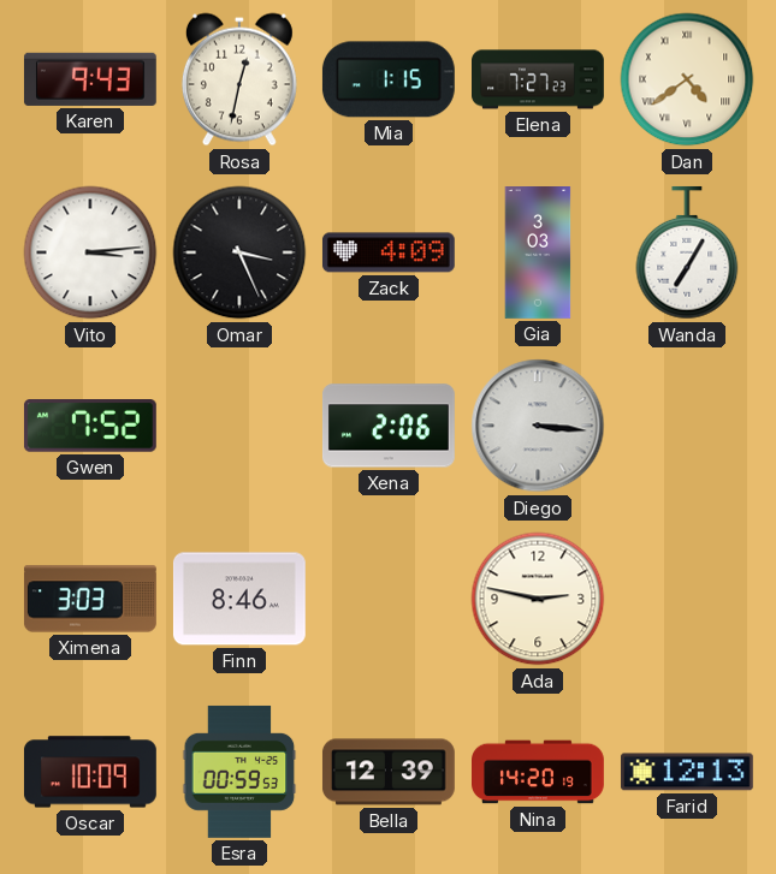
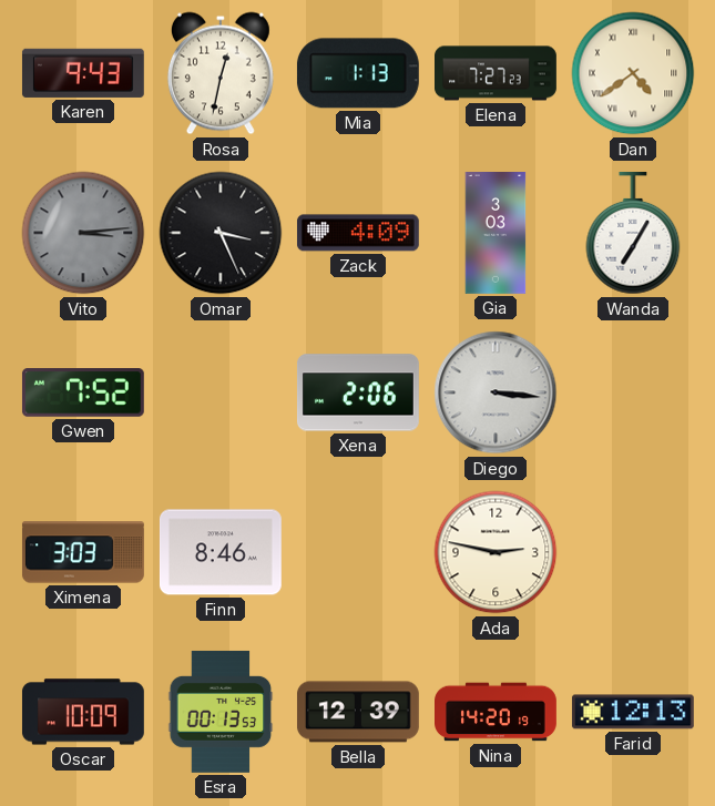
Mia: 1:15 -> 1:13
Vito dial: white -> grey
Esra: 00:59 -> 00:13
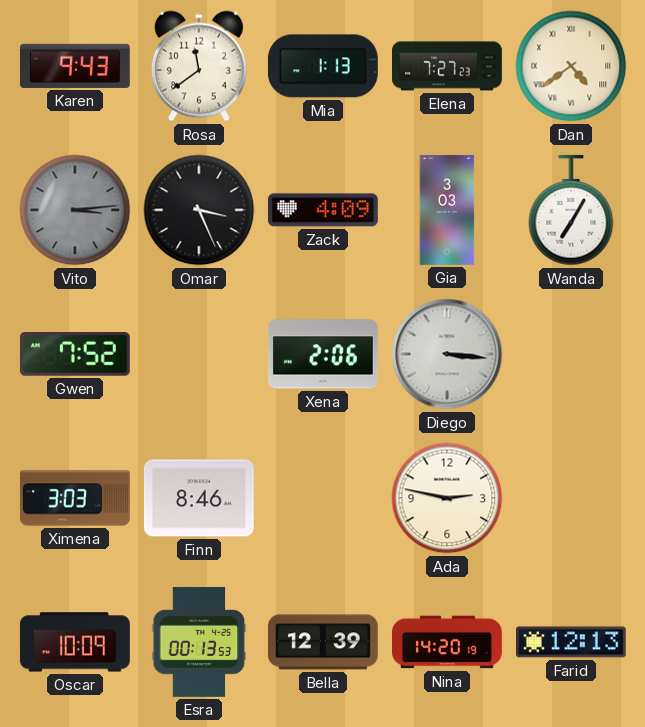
Rosa: 12:32 -> 11:39
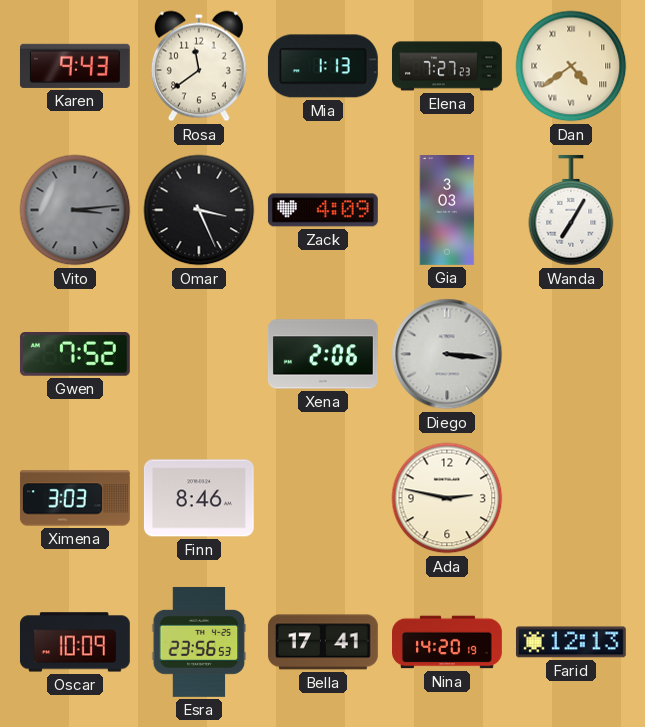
Esra: 00:13 -> 23:56
Bella: 12:39 -> 17:41
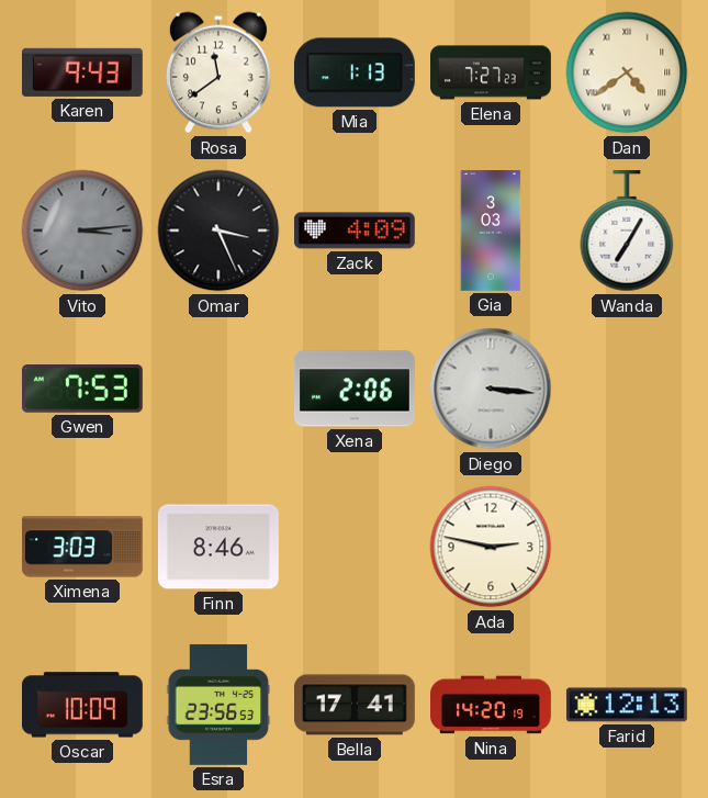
Gwen: 7:52 -> 7:53
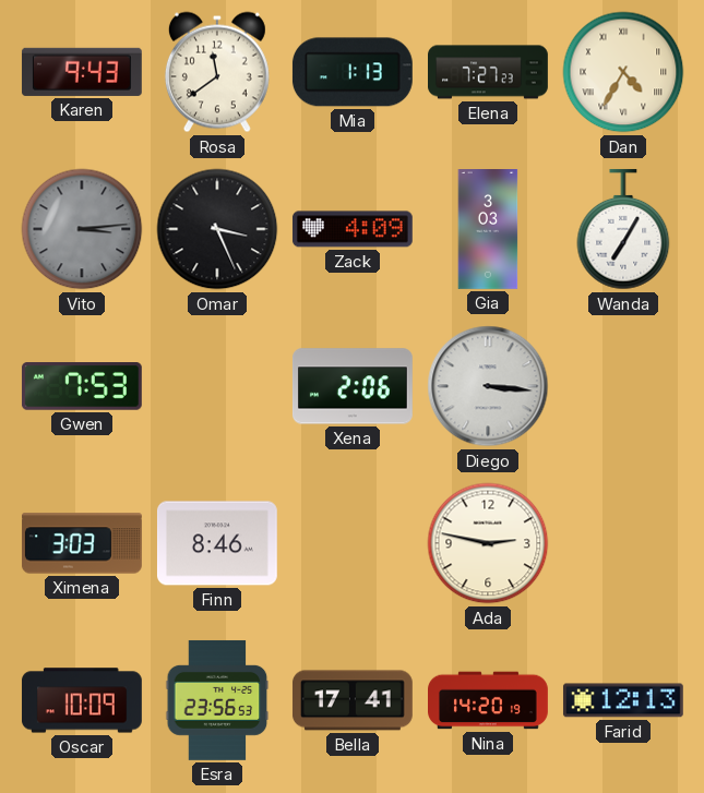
Dan: 4:39 -> 4:35
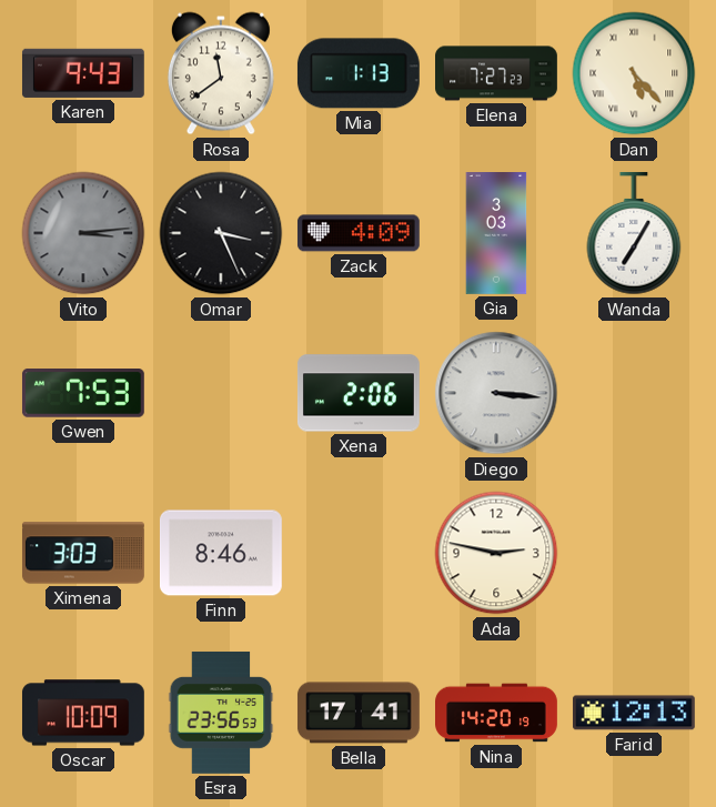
Dan: 4:35 -> 5:23
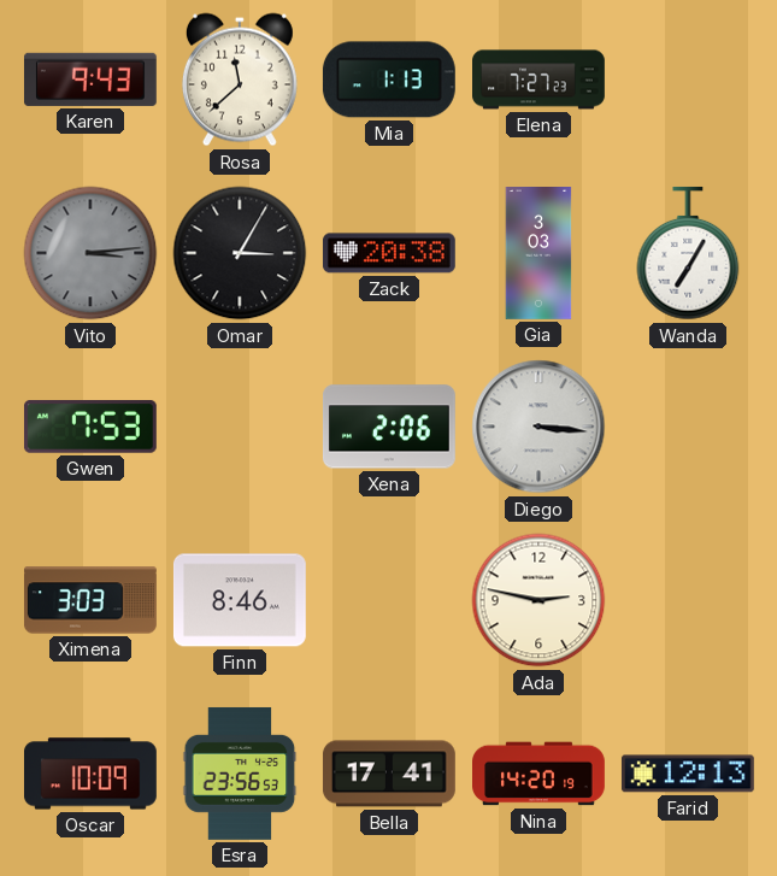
Rosa: 11:39 -> 11:38
Dan: 5:23 -> none
Omar: 3:26 -> 3:05
Zack: 4:09 -> 20:38
